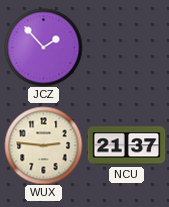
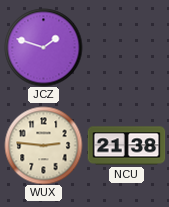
JCZ: 1:53 -> 1:48
NCU: 21:37 -> 21:38
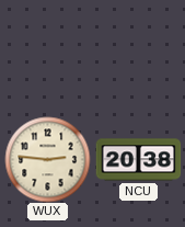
JCZ: 1:48 -> none
NCU: 21:38 -> 20:38
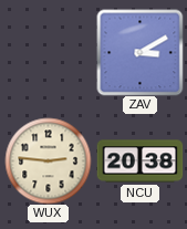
ZAV: none -> 3:10
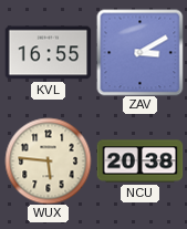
KVL: none -> 16:55
WUX: 2:46 -> 5:46
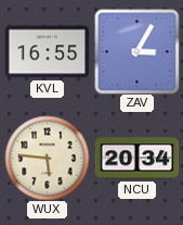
ZAV: 3:10 -> 3:05
NCU: 20:38 -> 20:34
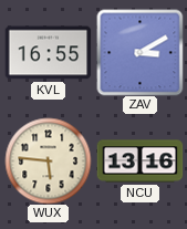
ZAV: 3:05 -> 3:10
NCU: 20:34 -> 13:16
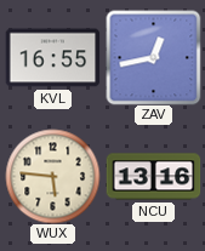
ZAV: 3:10 -> 12:43
